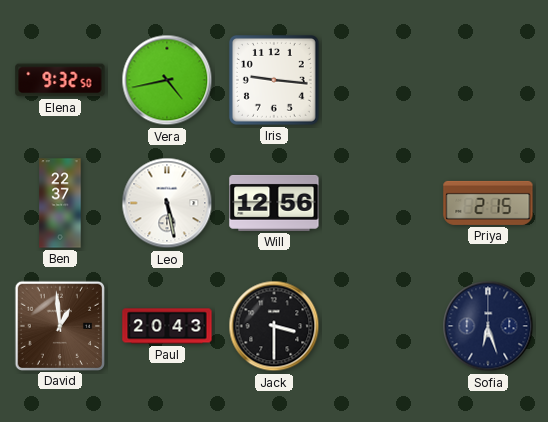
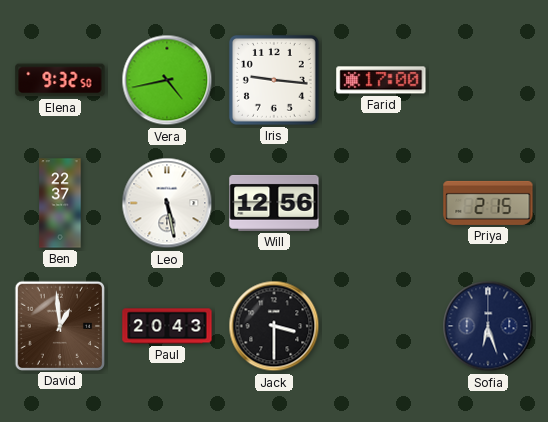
Farid: none -> 17:00
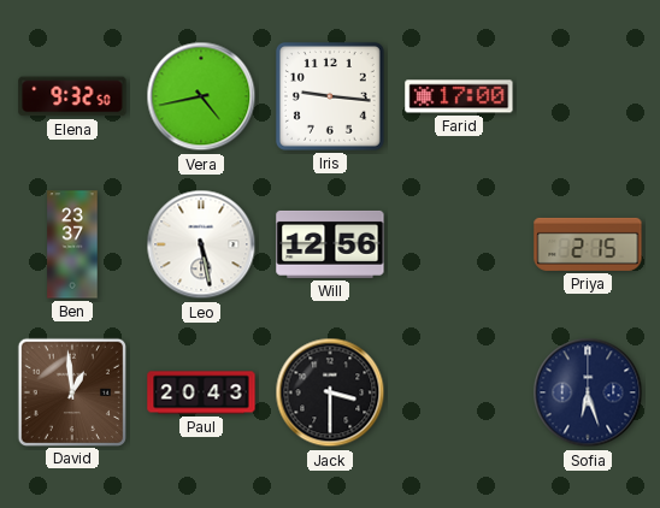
Ben: 22:37 -> 23:37
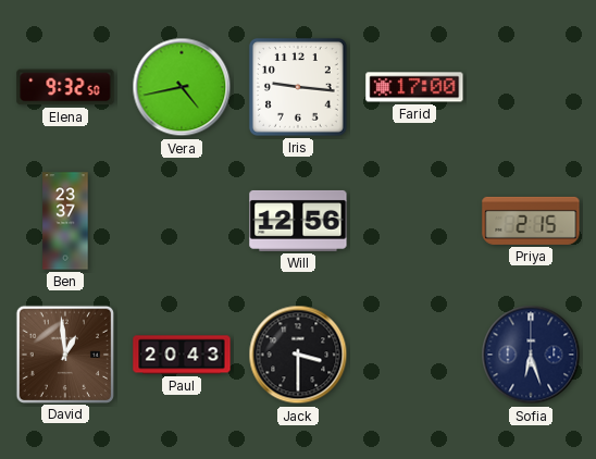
Leo: 5:28 -> none
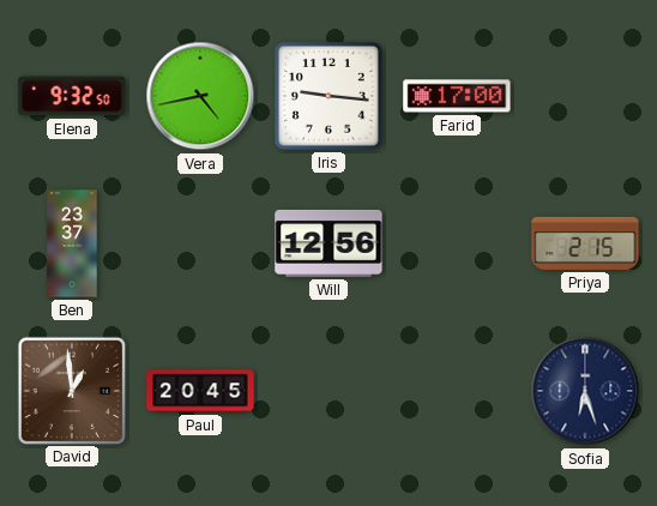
Paul: 20:43 -> 20:45
Jack: 3:30 -> none
